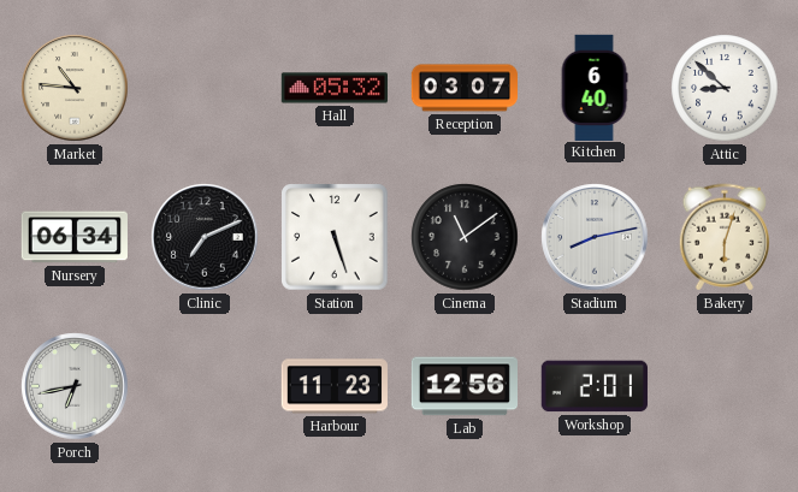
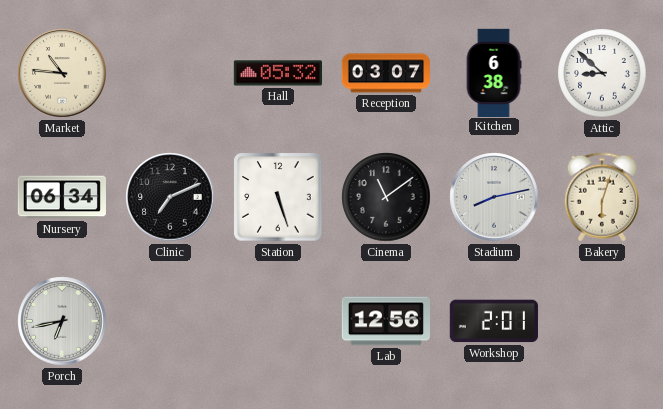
Kitchen: 6:40 -> 6:38
Harbour: 11:23 -> none
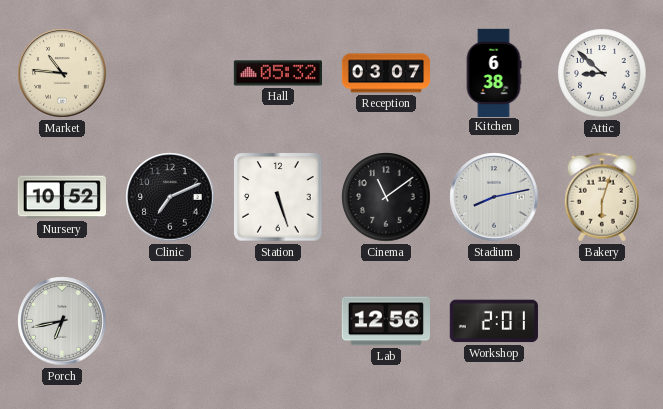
Nursery: 06:34 -> 10:52
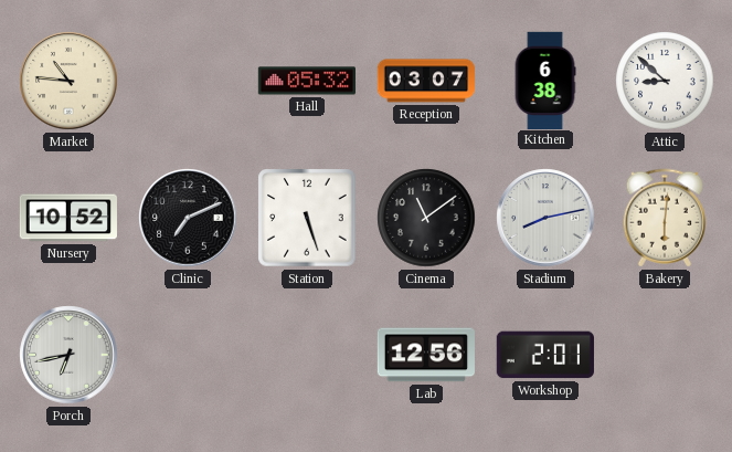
Bakery: 6:03 -> 6:01
